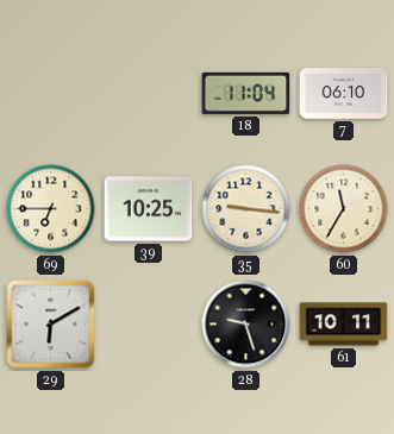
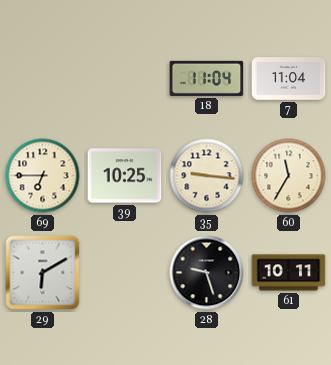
7: 06:10 -> 11:04
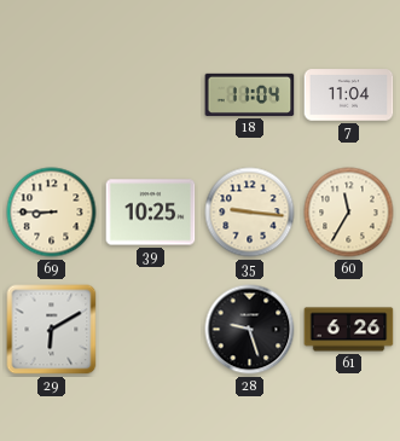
69: 6:45 -> 8:45
61: 10:11 -> 6:26
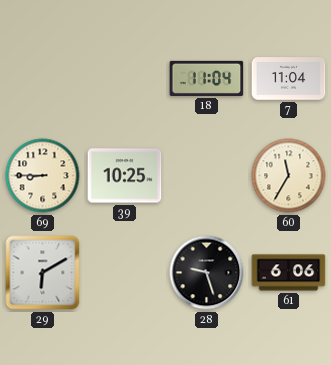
35: 9:16 -> none
61: 6:26 -> 6:06
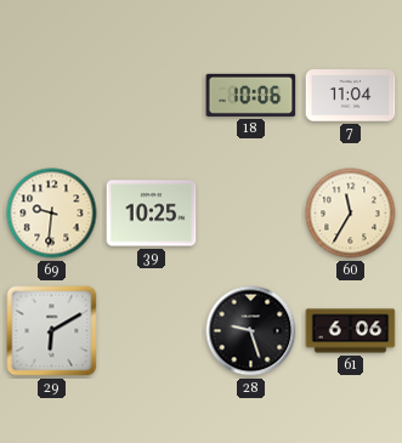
18: 11:04 -> 10:06
69: 8:45 -> 9:31
